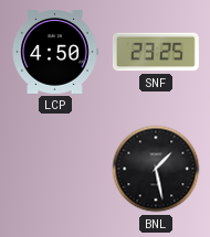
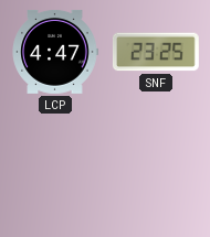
LCP: 4:50 -> 4:47
BNL: 1:28 -> none
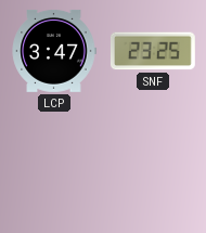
LCP: 4:47 -> 3:47
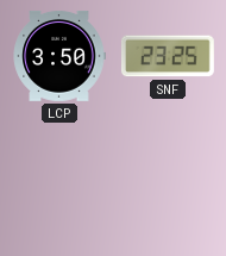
LCP: 3:47 -> 3:50
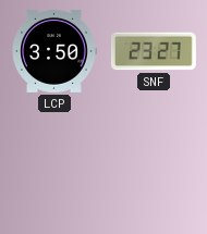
SNF: 23:25 -> 23:27
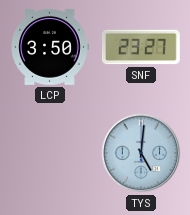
TYS: none -> 5:01
